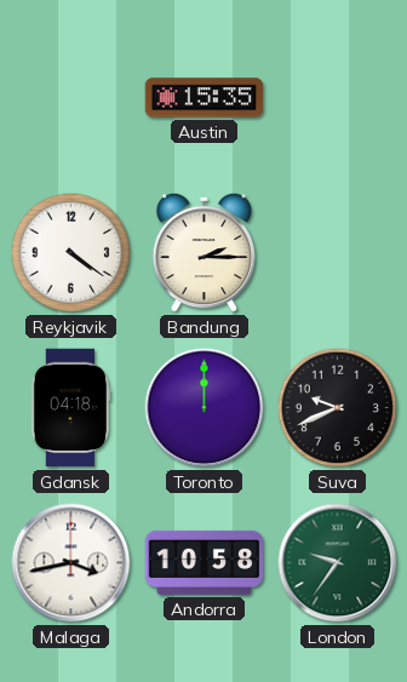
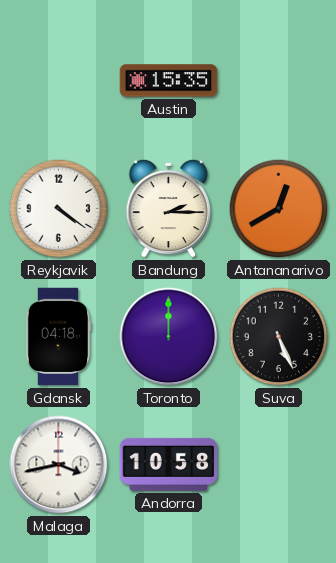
Antananarivo: none -> 12:40
Suva: 9:41 -> 5:26
London: 9:36 -> none
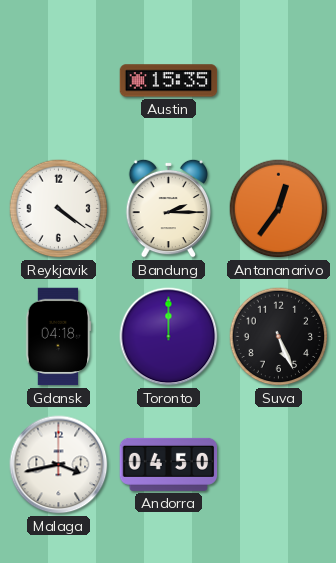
Antananarivo: 12:40 -> 12:36
Andorra: 10:58 -> 04:50
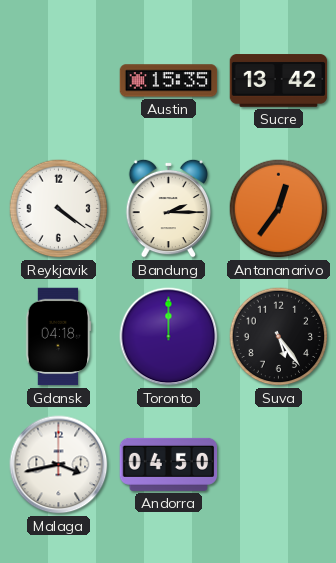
Sucre: none -> 13:42
Suva: 5:26 -> 5:24
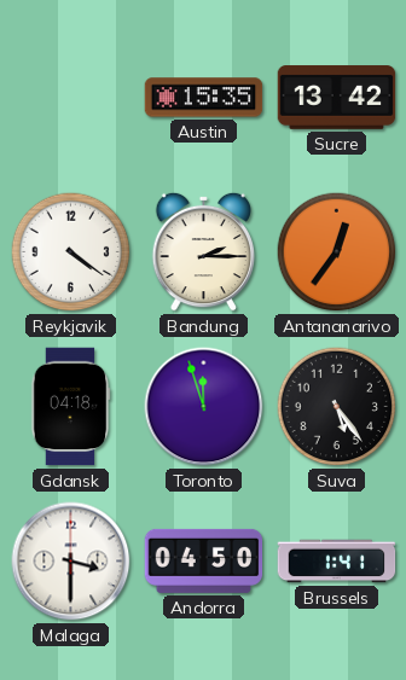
Toronto: 12:00 -> 11:57
Malaga: 3:43 -> 3:30
Brussels: none -> 1:41
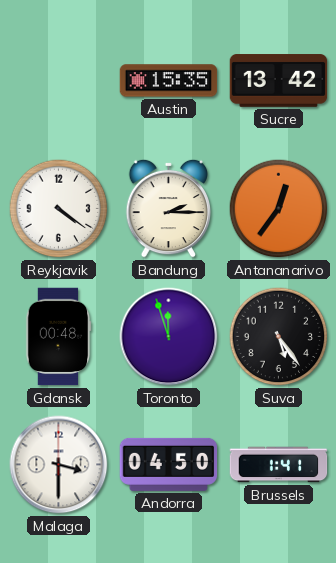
Gdansk: 04:18 -> 00:48
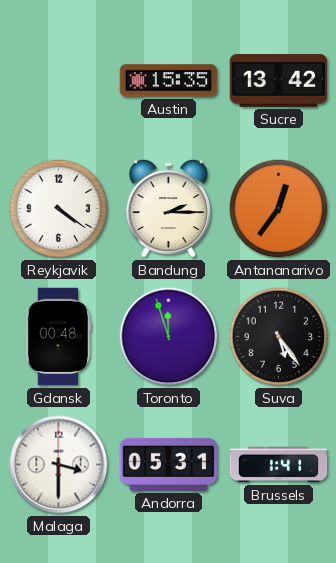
Andorra: 04:50 -> 05:31
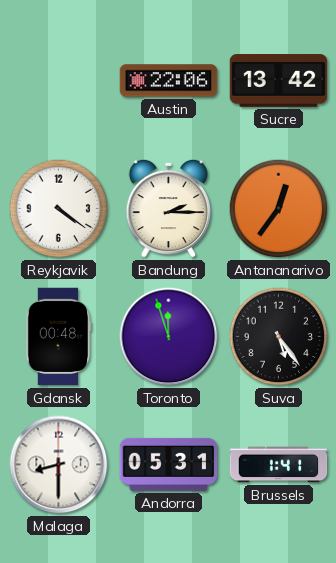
Austin: 15:35 -> 22:06
Malaga: 3:30 -> 8:30
